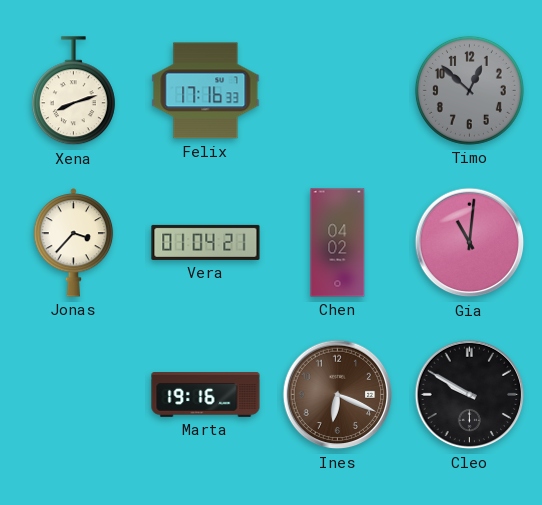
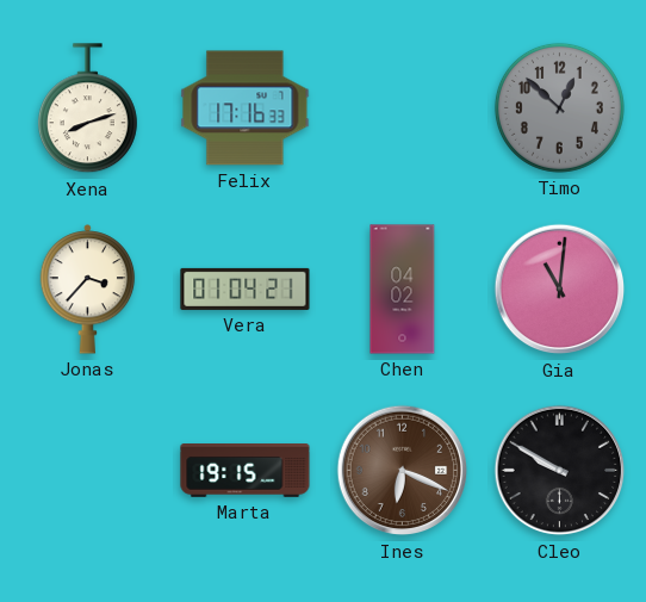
Marta: 19:16 -> 19:15
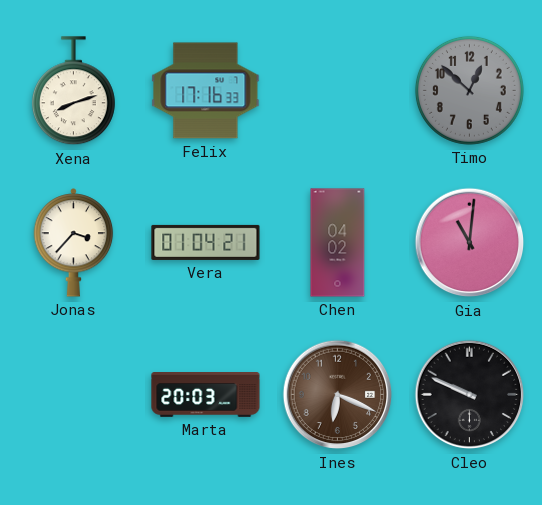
Marta: 19:15 -> 20:03
Cleo: 9:50 -> 9:49
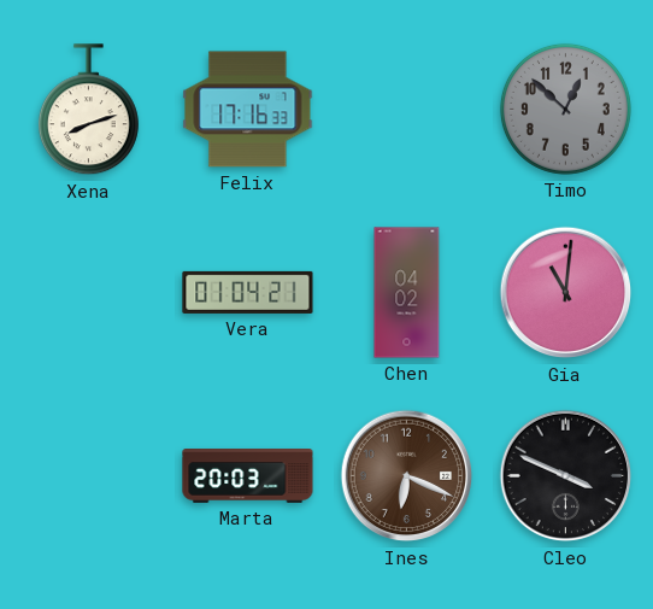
Jonas: 3:37 -> none
Cleo: 9:49 -> 3:49
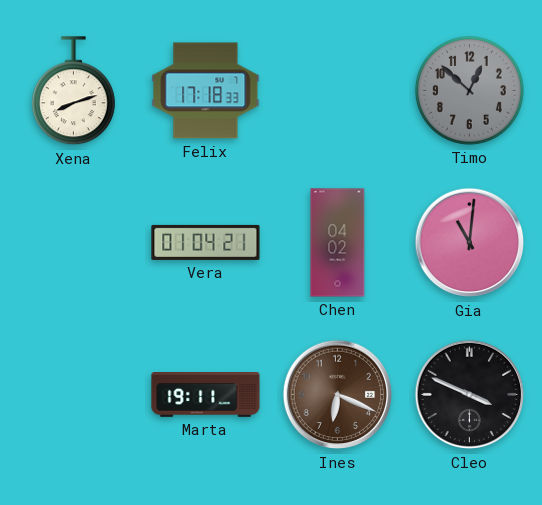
Felix: 17:16 -> 17:18
Marta: 20:03 -> 19:11
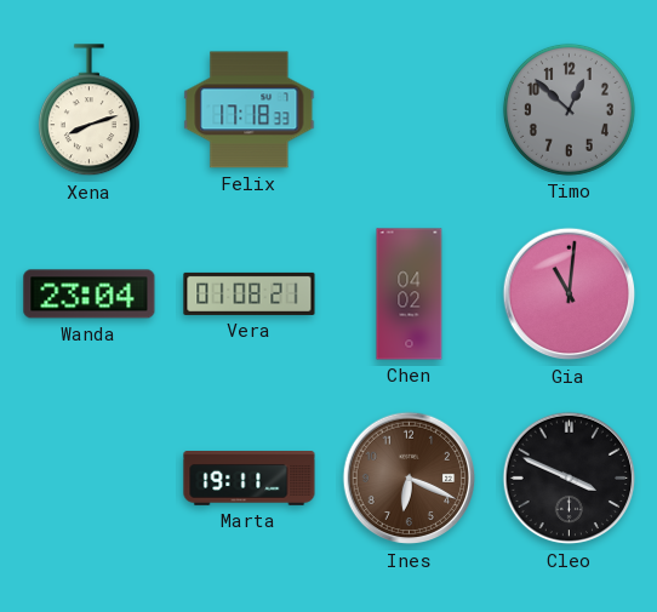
Wanda: none -> 23:04
Vera: 01:04 -> 01:08
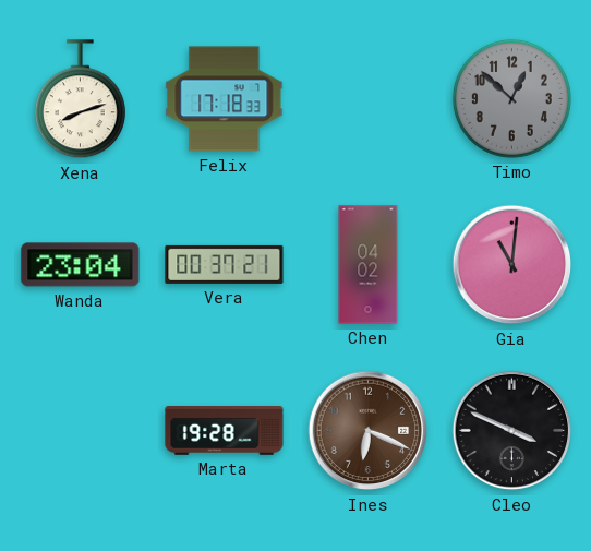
Vera: 01:08 -> 00:37
Marta: 19:11 -> 19:28
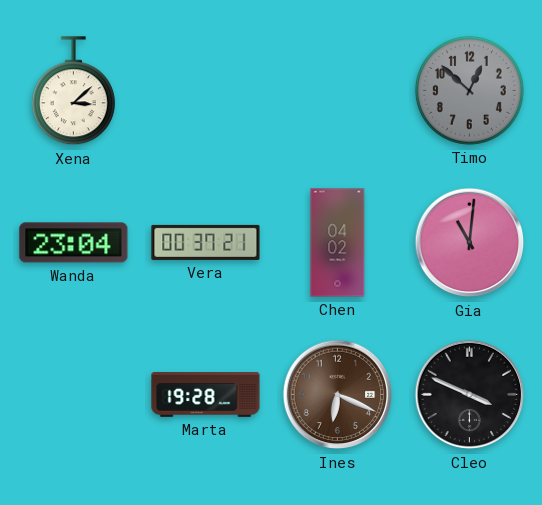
Xena: 8:12 -> 3:08
Felix: 17:18 -> none
